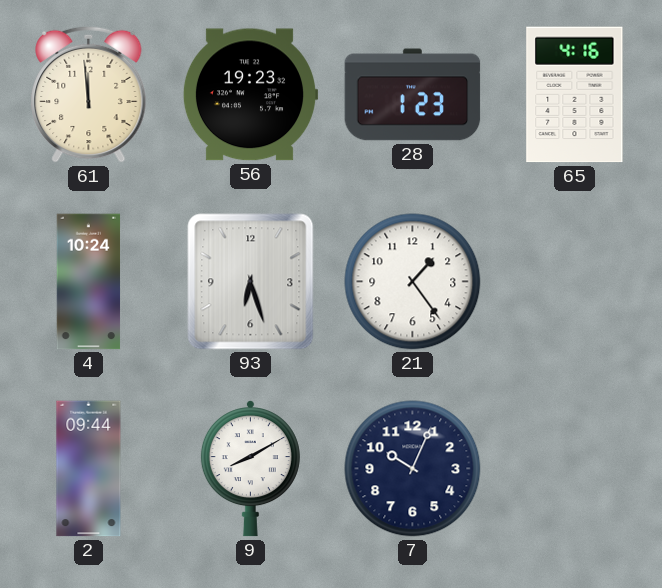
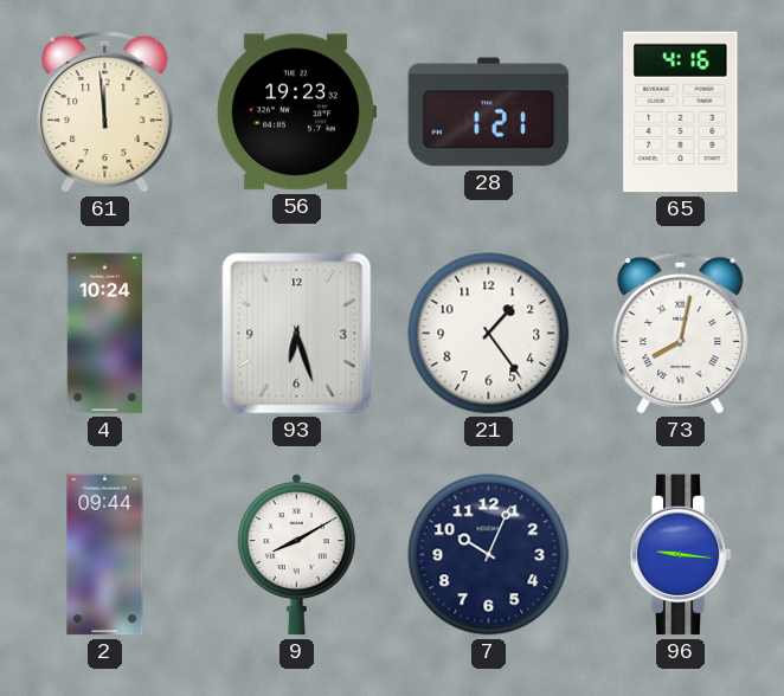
28: 1:23 -> 1:21
73: none -> 8:02
96: none -> 9:16
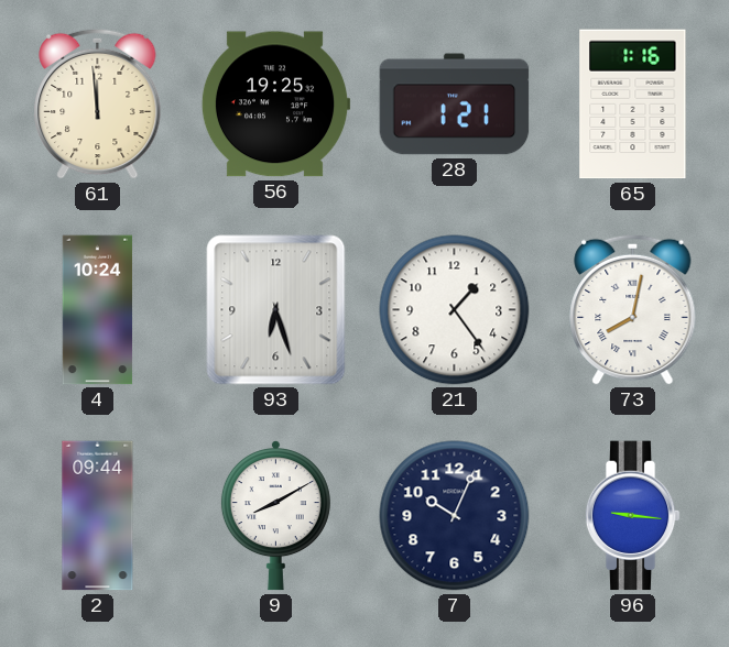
56: 19:23 -> 19:25
65: 4:16 -> 1:16
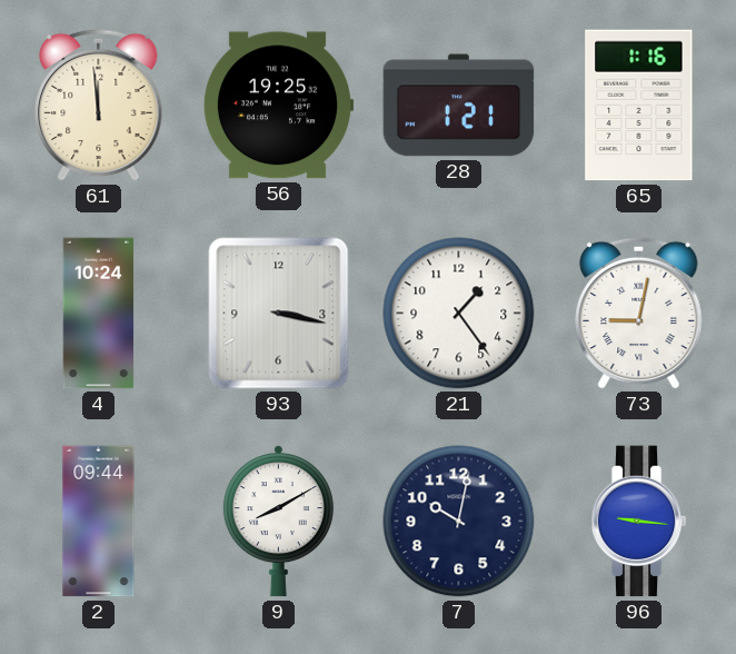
93: 6:27 -> 3:17
73: 8:02 -> 9:02
7: 10:04 -> 10:02
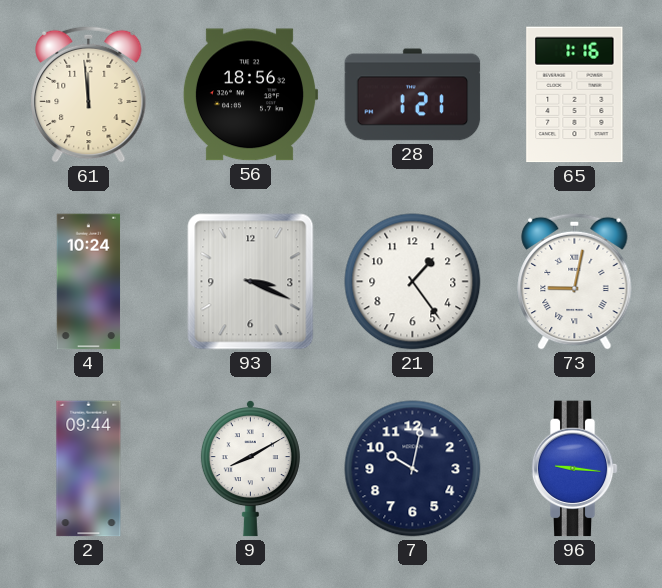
56: 19:25 -> 18:56
93: 3:17 -> 3:19
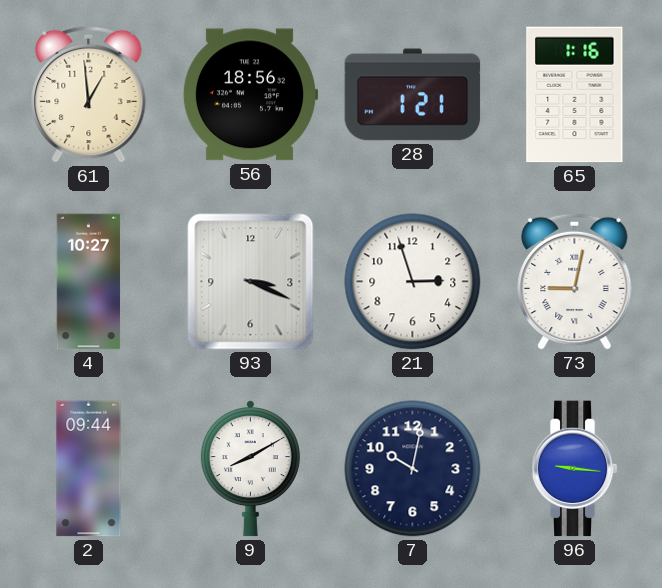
61: 11:59 -> 12:59
4: 10:24 -> 10:27
21: 1:24 -> 2:57
